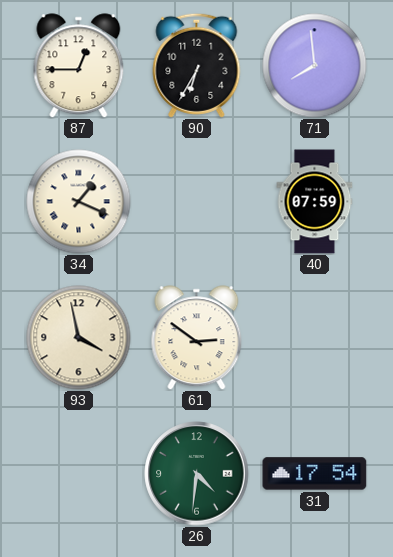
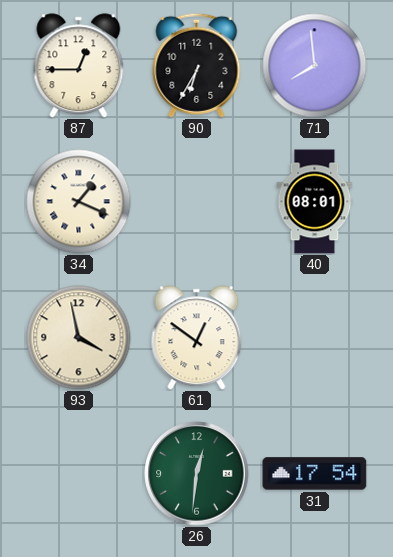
40: 07:59 -> 08:01
61: 2:51 -> 12:51
26: 4:31 -> 12:31
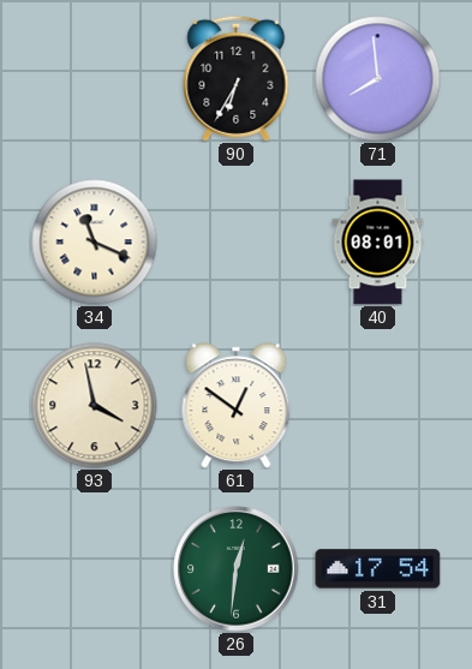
87: 12:45 -> none
34: 1:19 -> 11:19
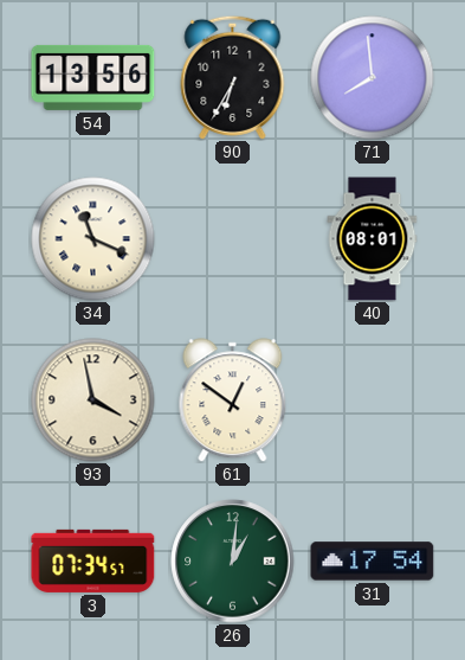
54: none -> 13:56
3: none -> 07:34
26: 12:31 -> 1:01
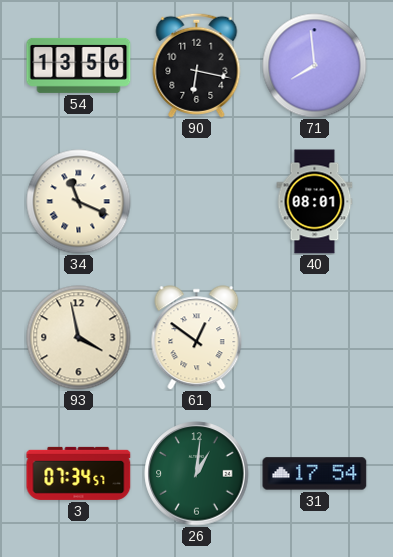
90: 6:35 -> 6:17
